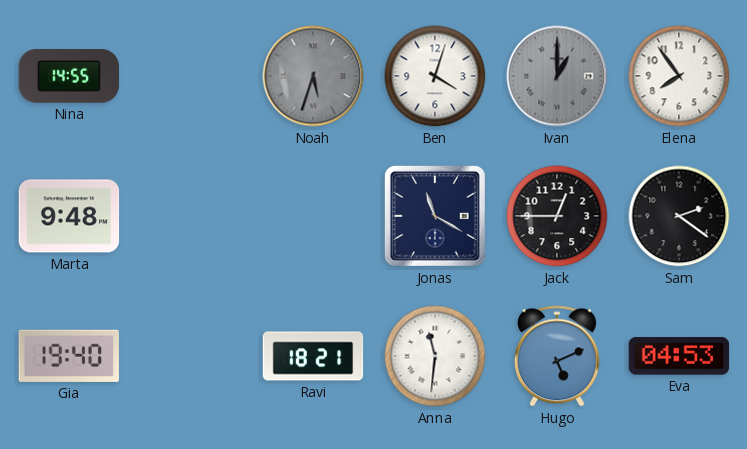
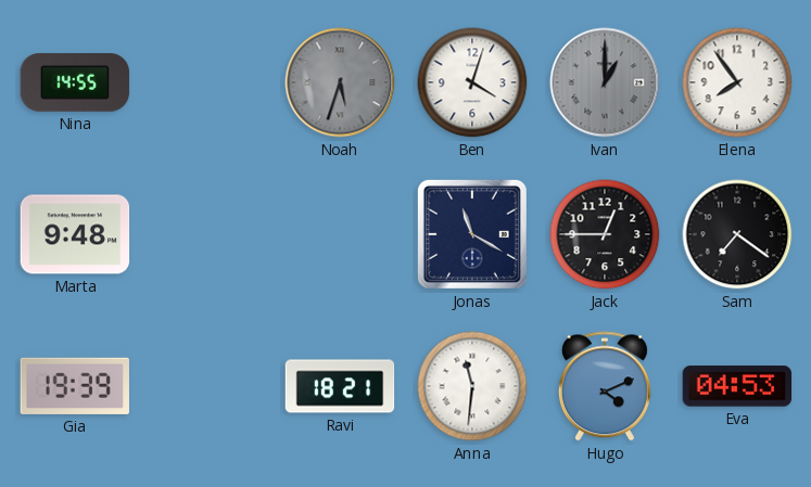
Sam: 2:21 -> 7:21
Gia: 19:40 -> 19:39
Hugo: 5:11 -> 4:11
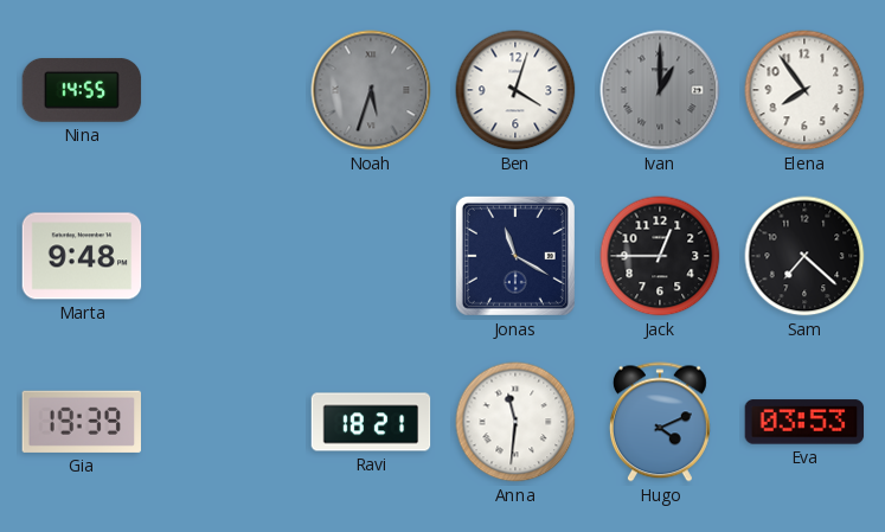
Sam: 7:21 -> 7:22
Eva: 04:53 -> 03:53
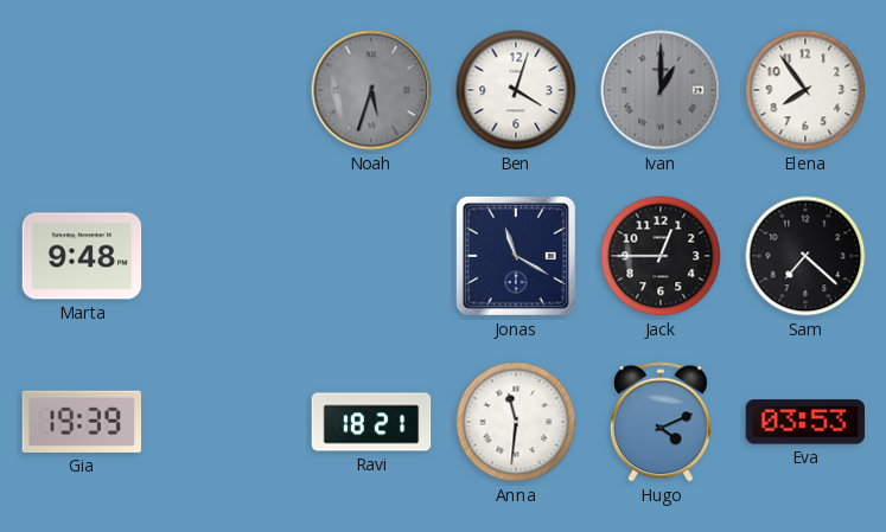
Nina: 14:55 -> none
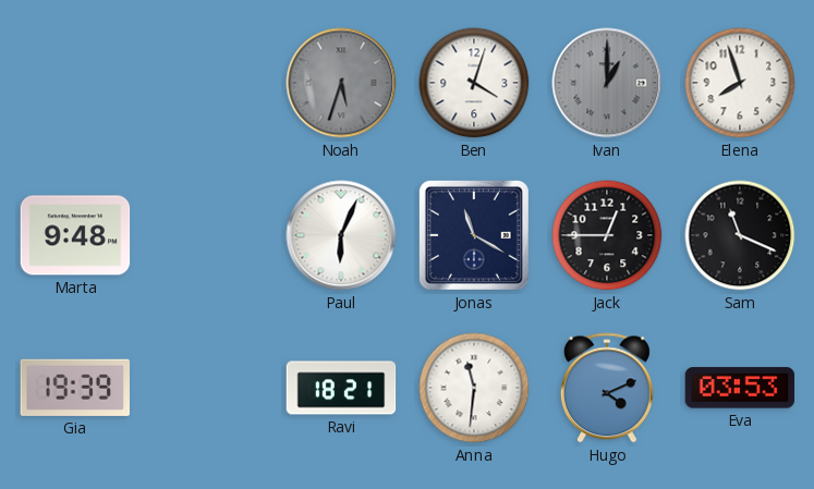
Elena: 7:54 -> 7:57
Paul: none -> 6:04
Sam: 7:22 -> 11:19
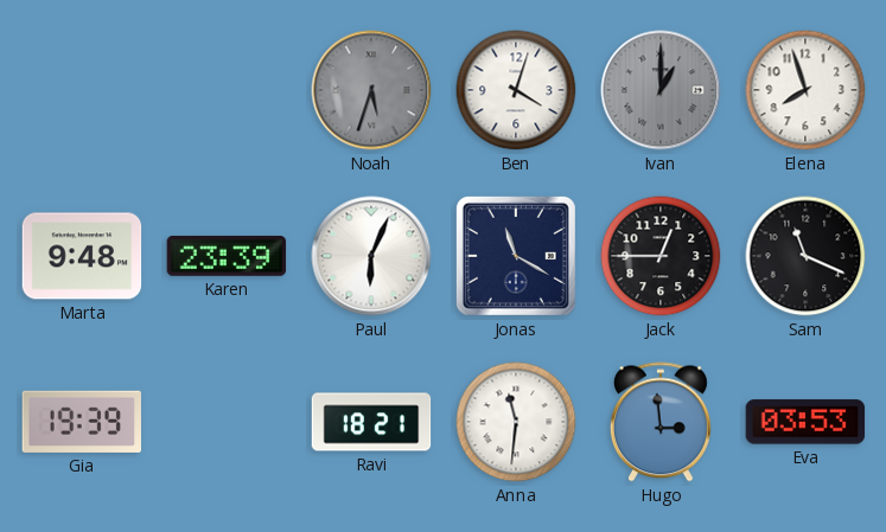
Karen: none -> 23:39
Hugo: 4:11 -> 2:59
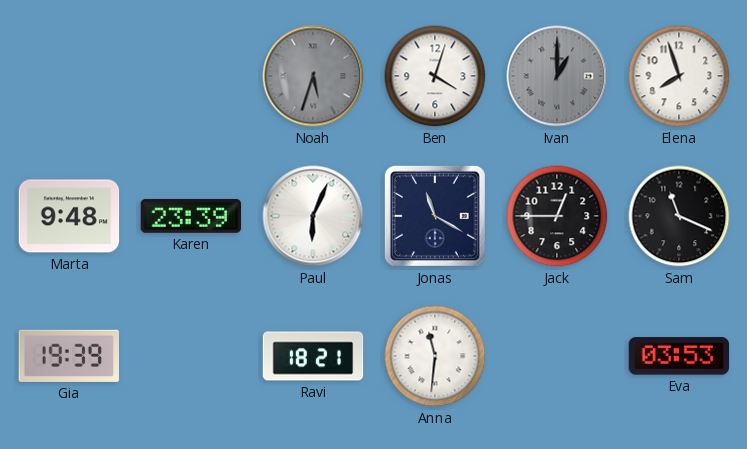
Hugo: 2:59 -> none
